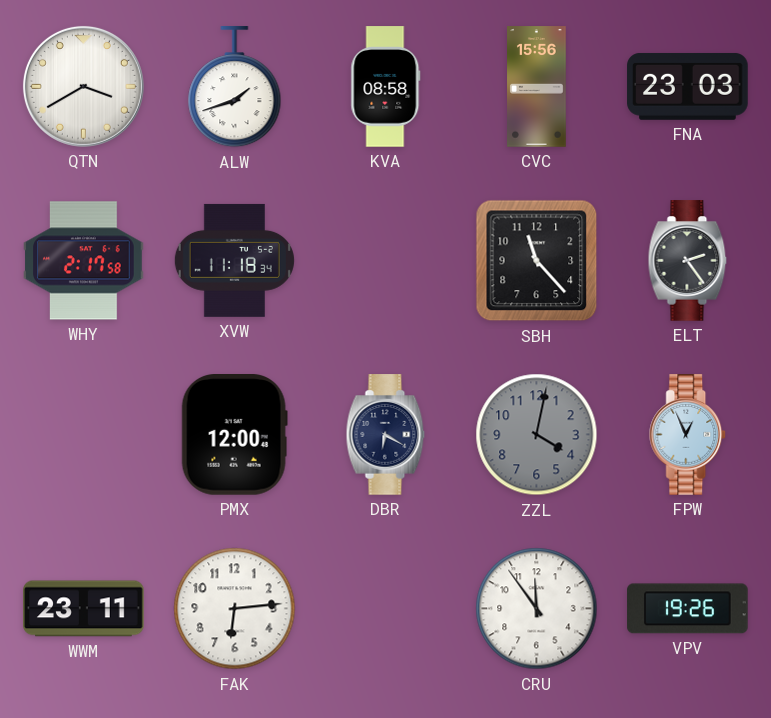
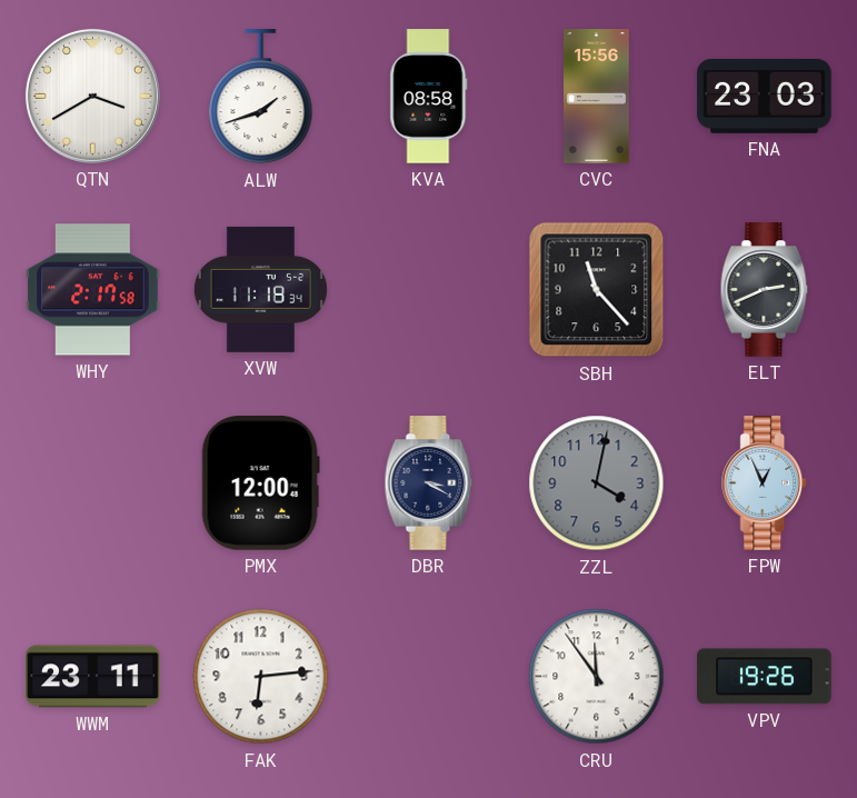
ELT: 2:24 -> 2:41
DBR: 6:20 -> 3:20
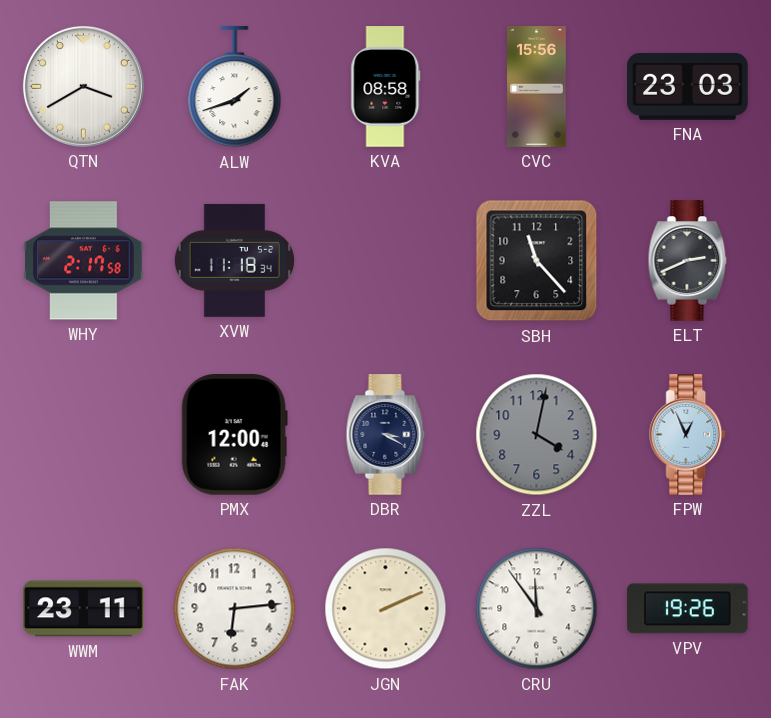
JGN: none -> 2:11
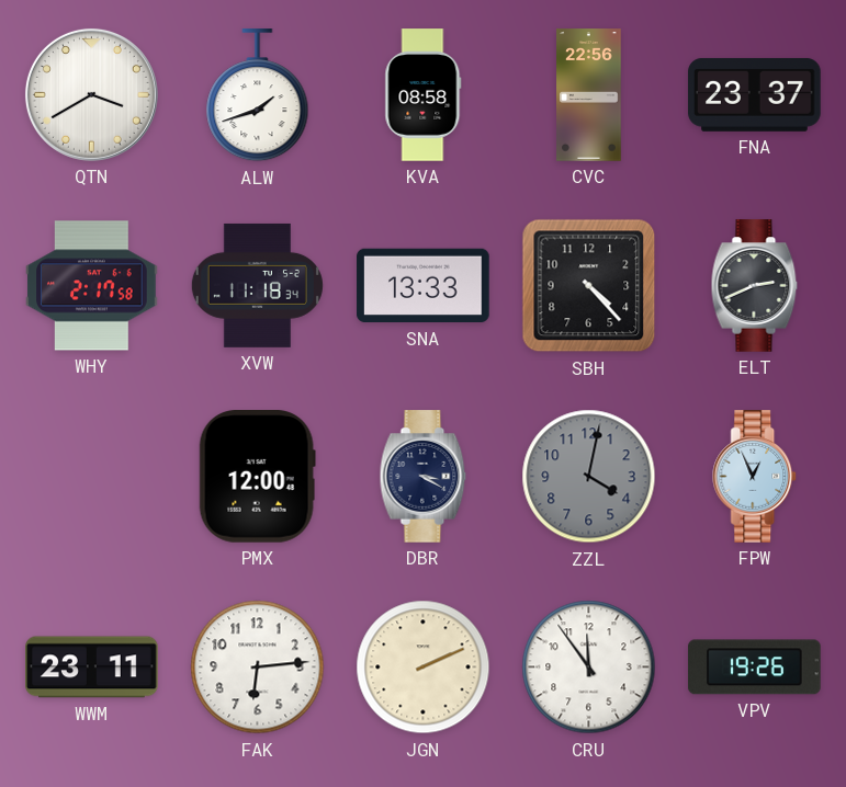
CVC: 15:56 -> 22:56
FNA: 23:03 -> 23:37
SNA: none -> 13:33
SBH: 11:23 -> 4:23
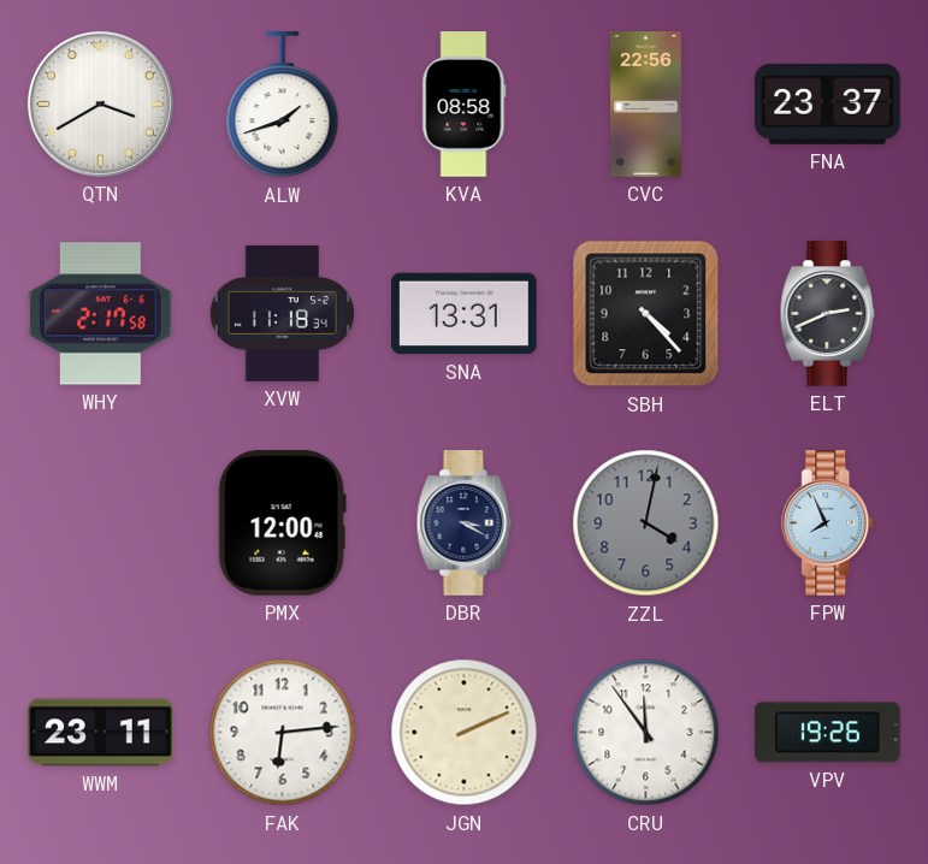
SNA: 13:33 -> 13:31
FPW: 12:56 -> 7:56
